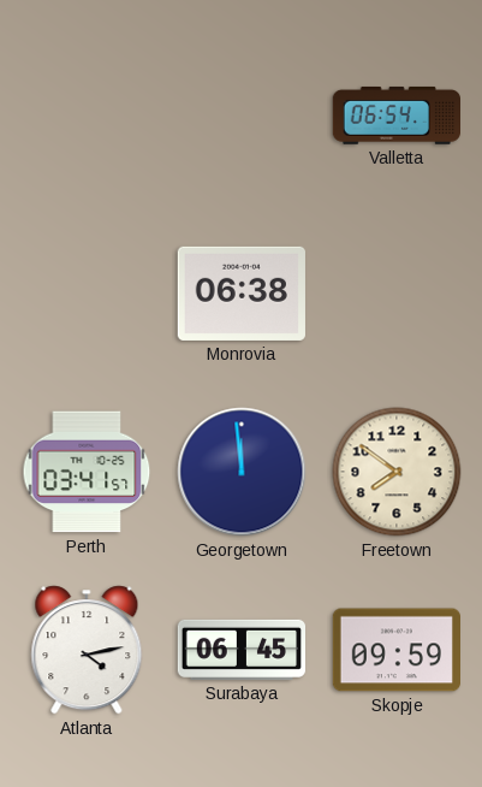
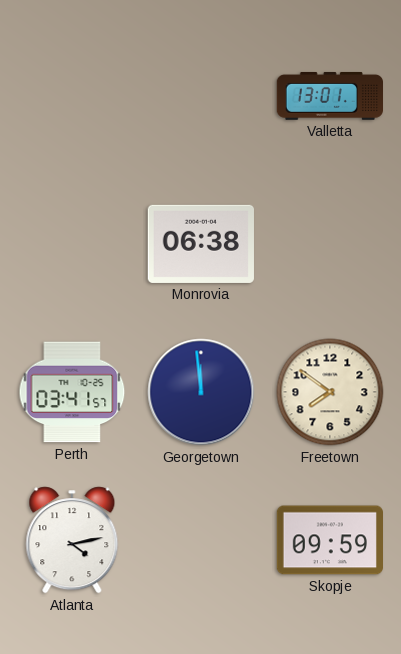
Valletta: 06:54 -> 13:01
Surabaya: 06:45 -> none
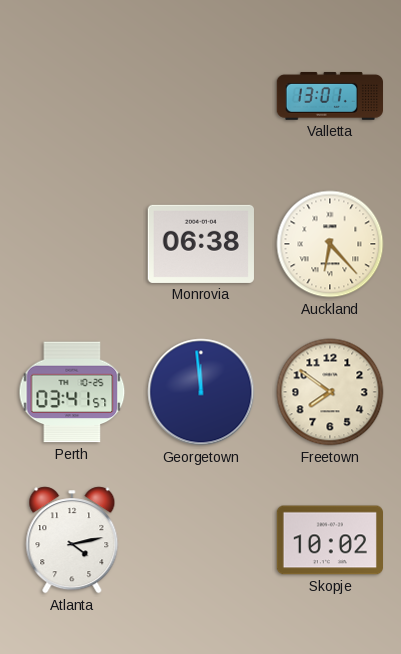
Auckland: none -> 6:23
Skopje: 09:59 -> 10:02
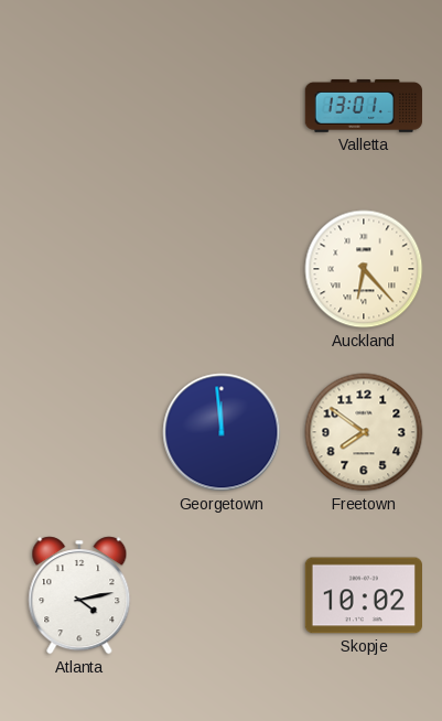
Monrovia: 06:38 -> none
Perth: 03:41 -> none
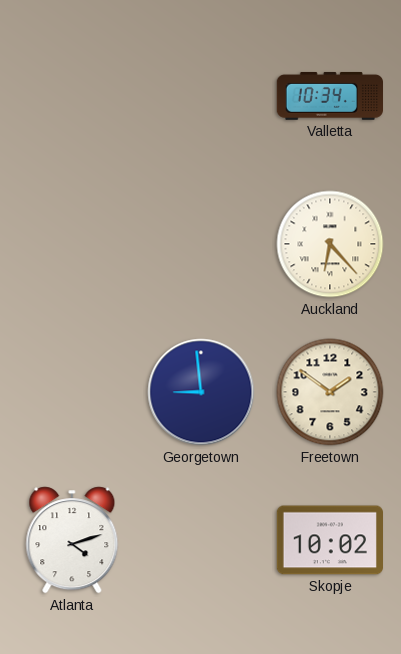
Valletta: 13:01 -> 10:34
Georgetown: 11:59 -> 8:59
Freetown: 7:51 -> 1:51
Atlanta: 4:13 -> 4:12
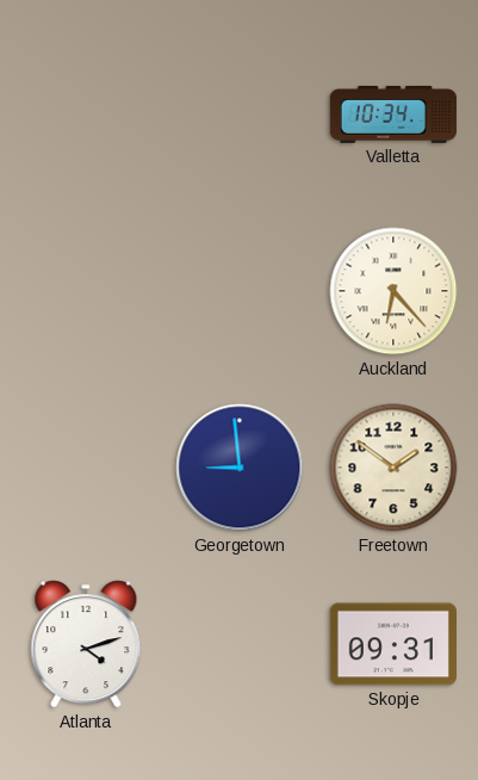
Skopje: 10:02 -> 09:31
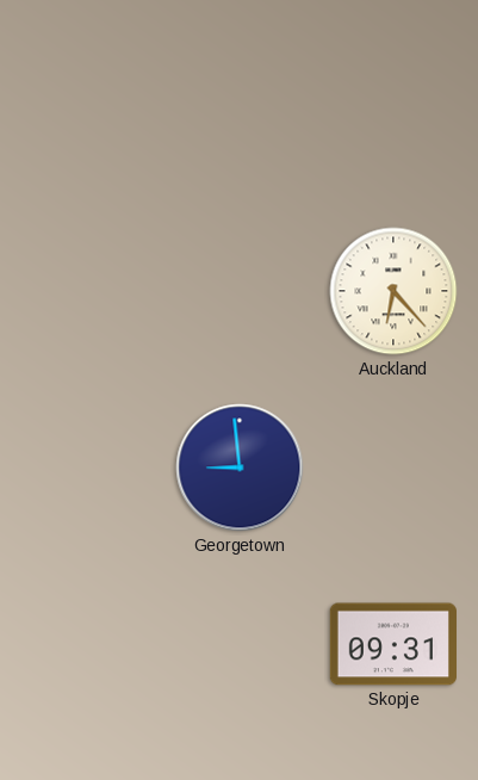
Valletta: 10:34 -> none
Freetown: 1:51 -> none
Atlanta: 4:12 -> none
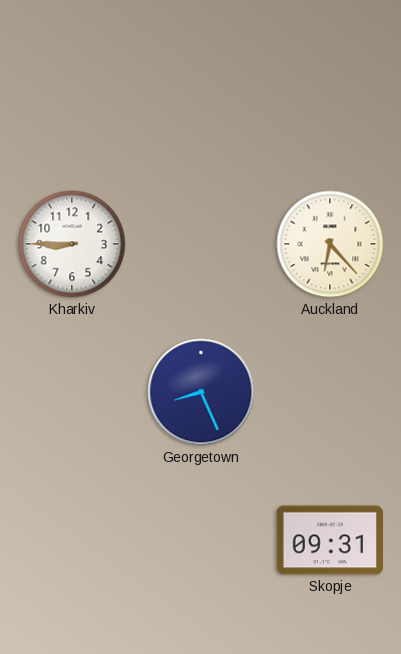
Kharkiv: none -> 8:45
Georgetown: 8:59 -> 8:26
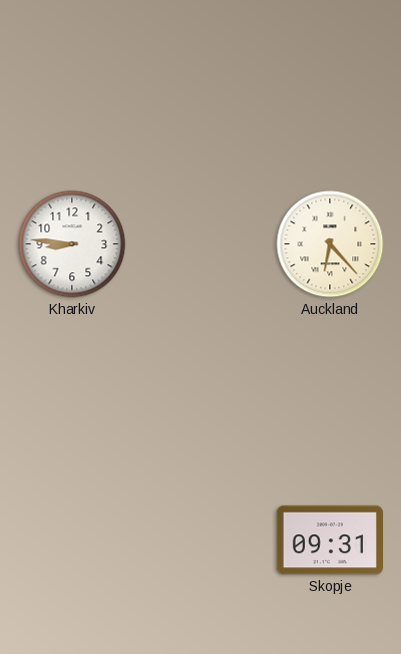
Kharkiv: 8:45 -> 8:46
Georgetown: 8:26 -> none
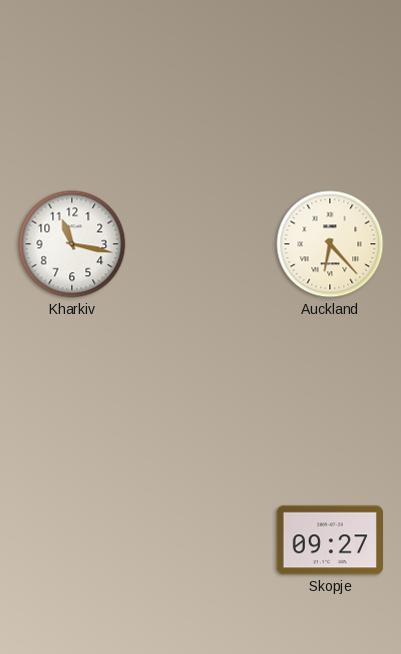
Kharkiv: 8:46 -> 11:17
Skopje: 09:31 -> 09:27
